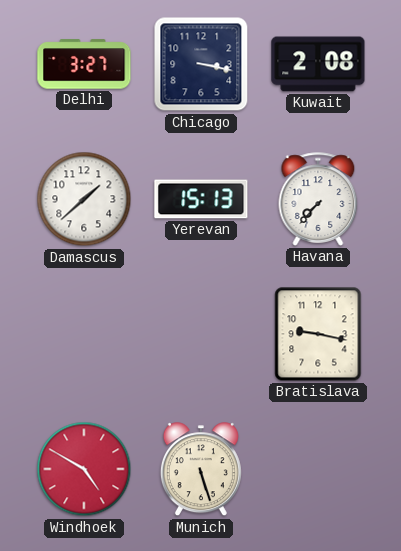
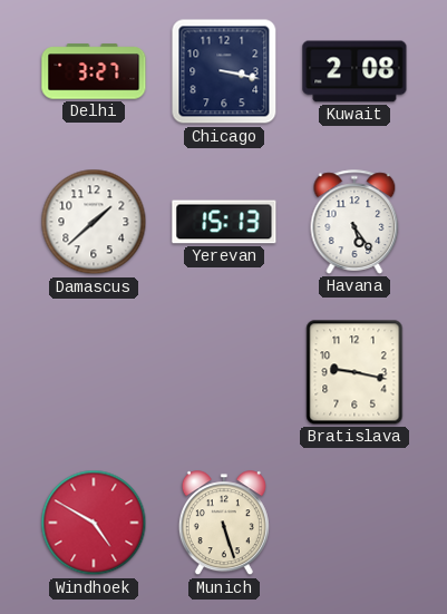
Havana: 7:37 -> 5:24
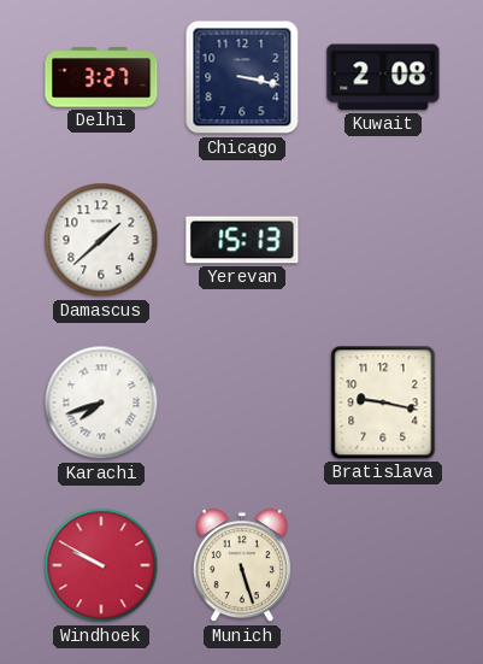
Havana: 5:24 -> none
Karachi: none -> 7:42
Windhoek: 4:50 -> 9:50
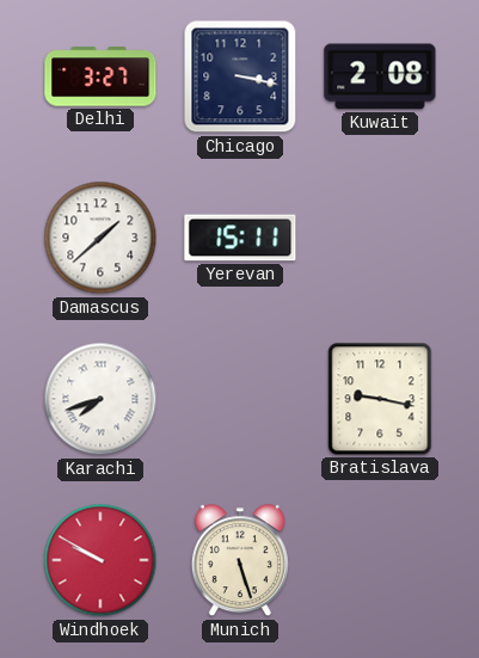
Yerevan: 15:13 -> 15:11
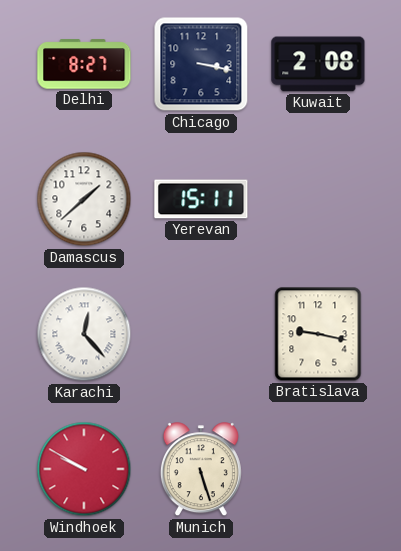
Delhi: 3:27 -> 8:27
Karachi: 7:42 -> 12:23
